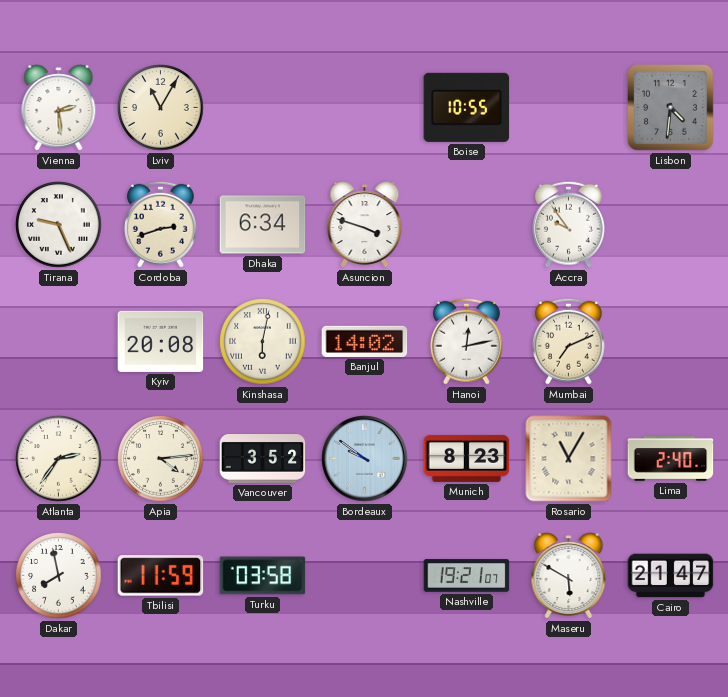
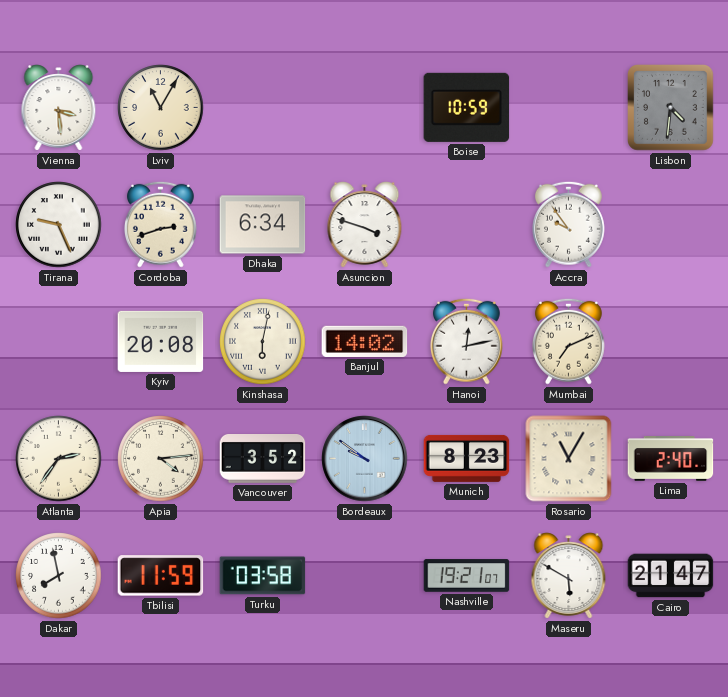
Vienna: 2:29 -> 3:29
Boise: 10:55 -> 10:59
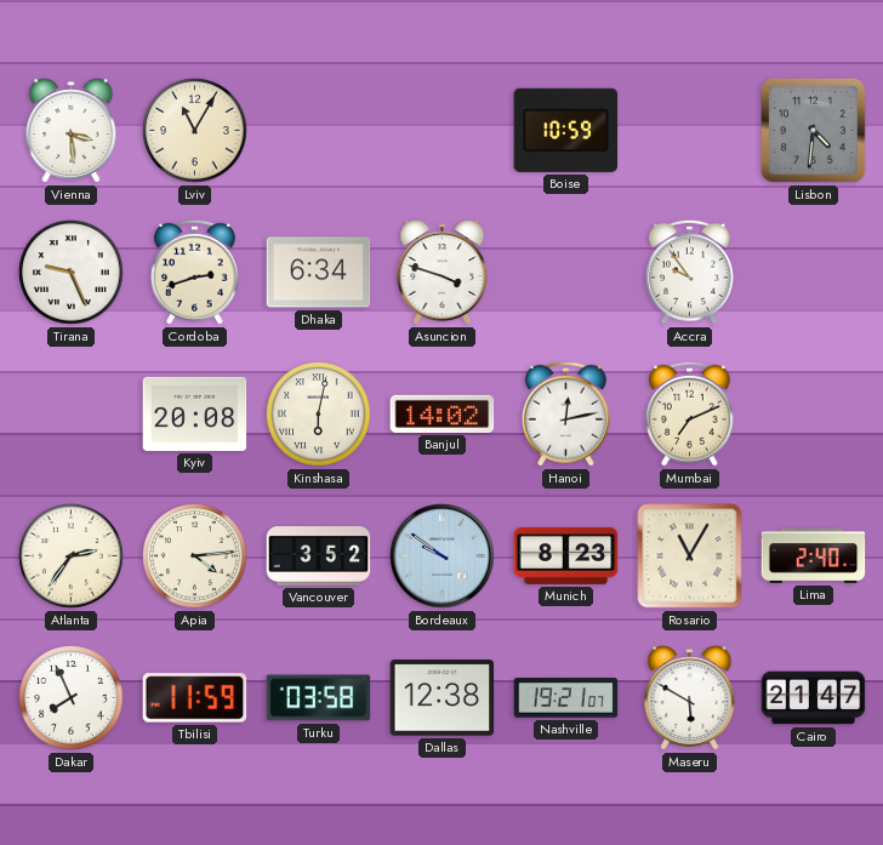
Dakar: 7:58 -> 7:56
Dallas: none -> 12:38
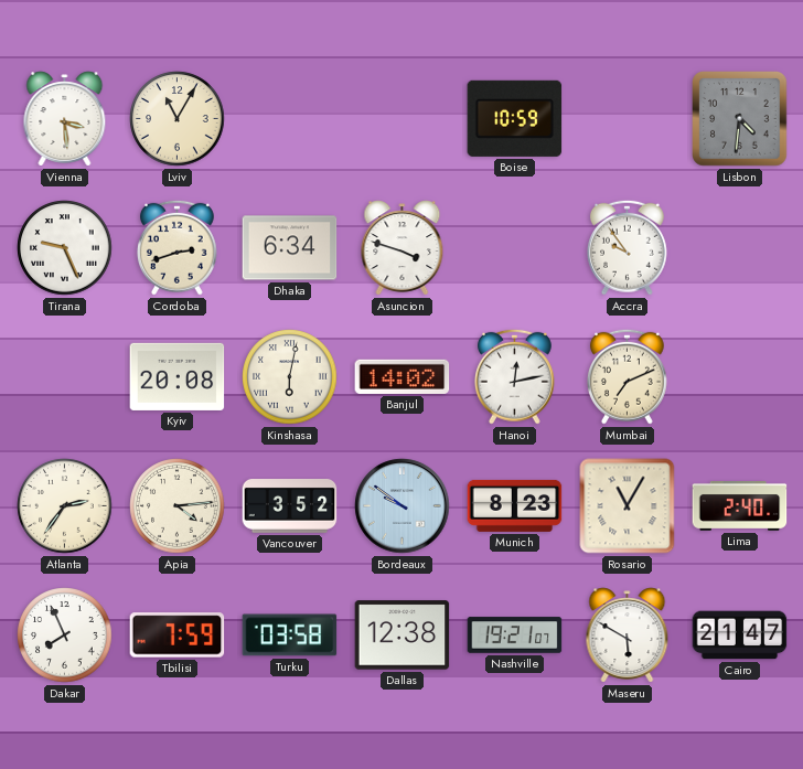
Tbilisi: 11:59 -> 7:59
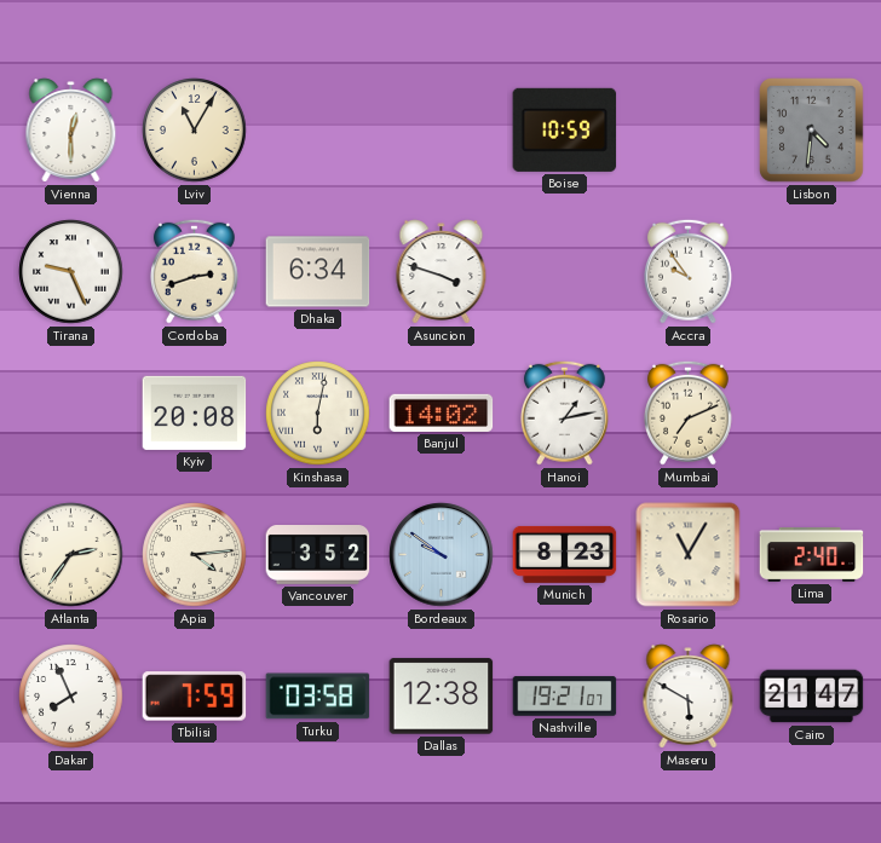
Vienna: 3:29 -> 12:30
Hanoi: 12:13 -> 1:13
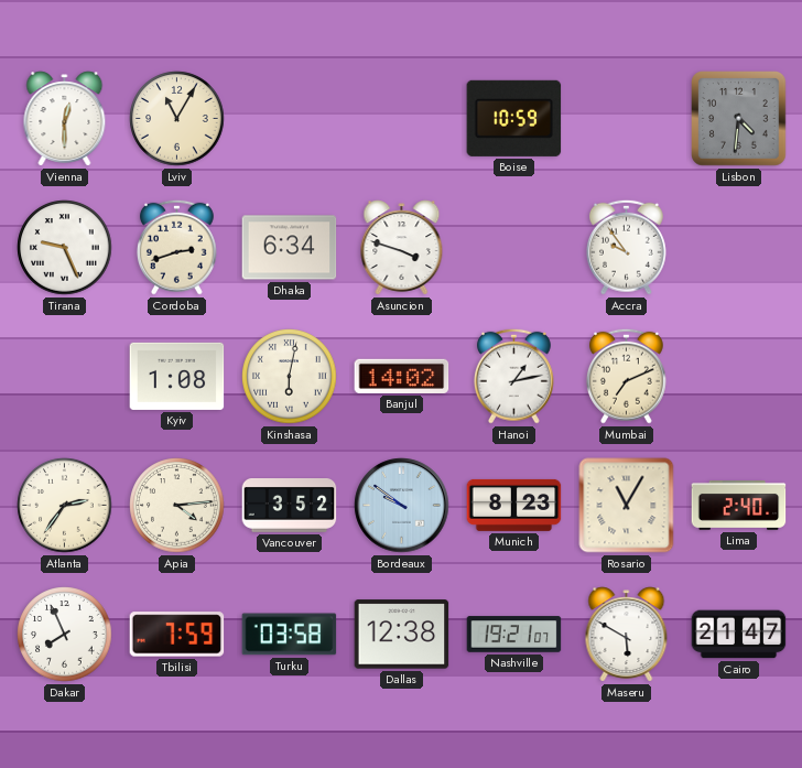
Kyiv: 20:08 -> 1:08
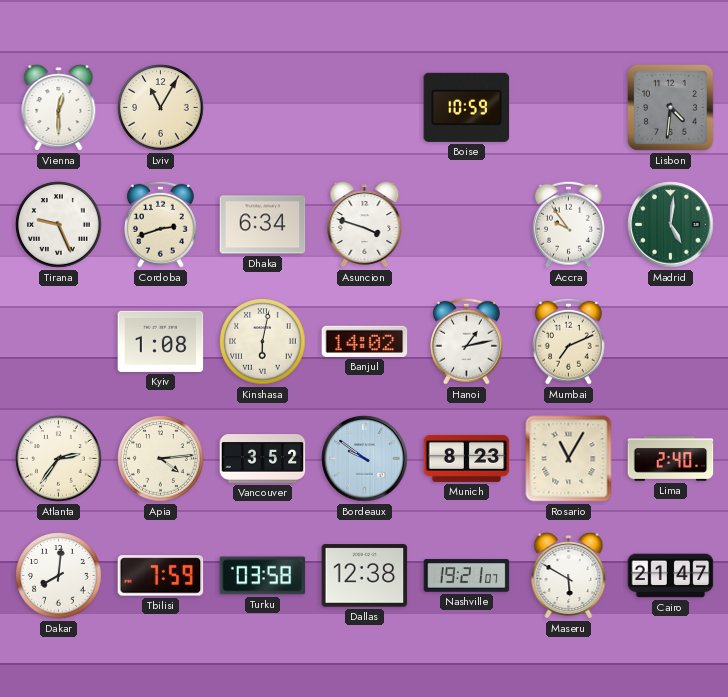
Madrid: none -> 5:01
Dakar: 7:56 -> 8:01
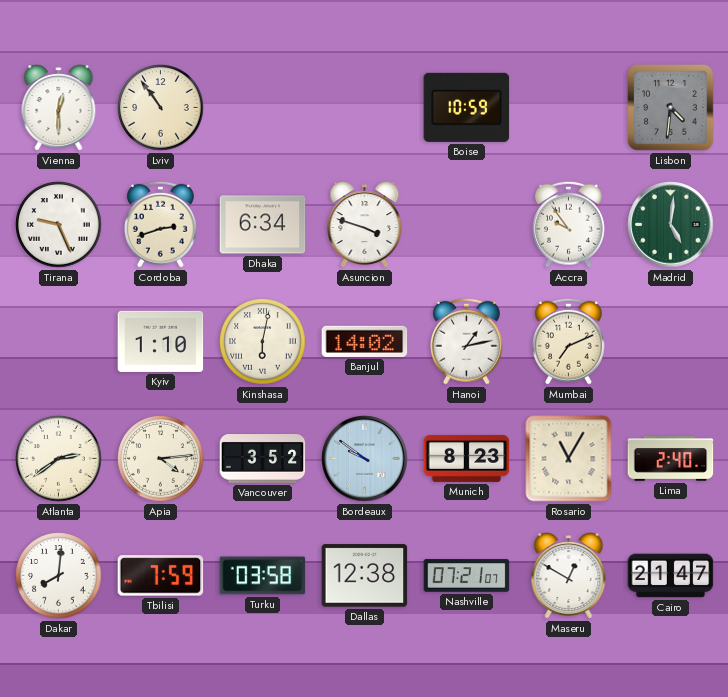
Lviv: 11:05 -> 10:54
Kyiv: 1:08 -> 1:10
Atlanta: 2:36 -> 2:39
Nashville: 19:21 -> 07:21
Maseru: 5:50 -> 12:50
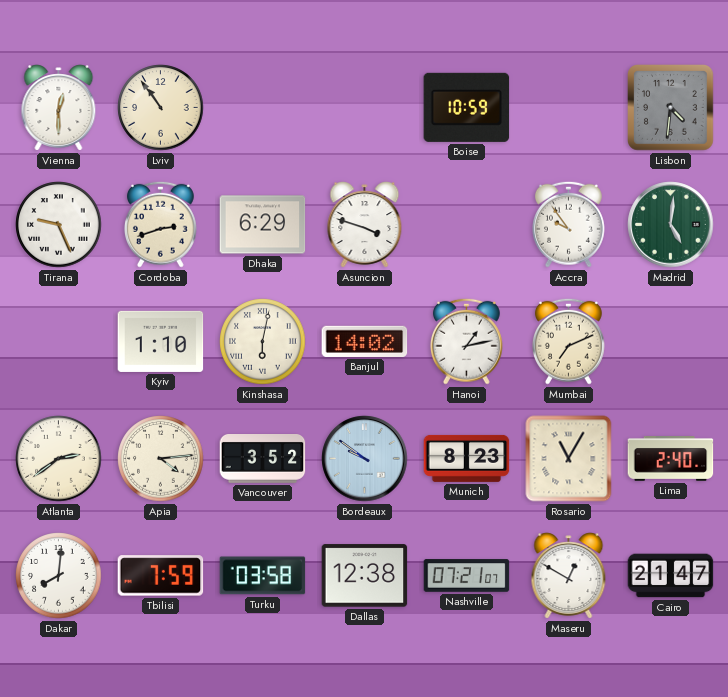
Dhaka: 6:34 -> 6:29
